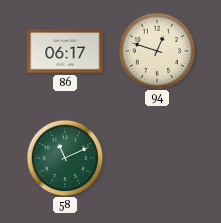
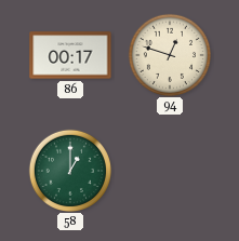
86: 06:17 -> 00:17
58: 11:11 -> 1:00
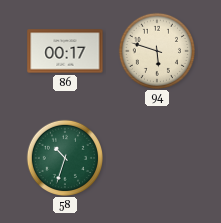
94: 12:48 -> 5:48
58: 1:00 -> 10:33
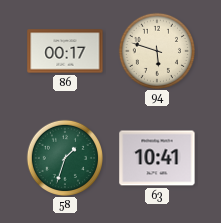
58: 10:33 -> 1:33
63: none -> 10:41
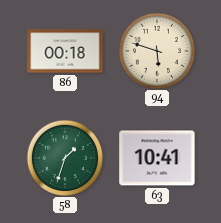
86: 00:17 -> 00:18
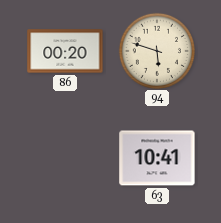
86: 00:18 -> 00:20
58: 1:33 -> none
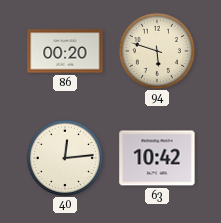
40: none -> 12:14
63: 10:41 -> 10:42
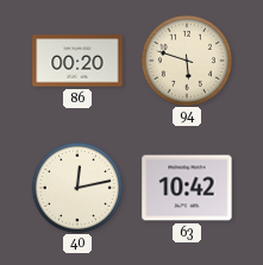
40: 12:14 -> 12:13
